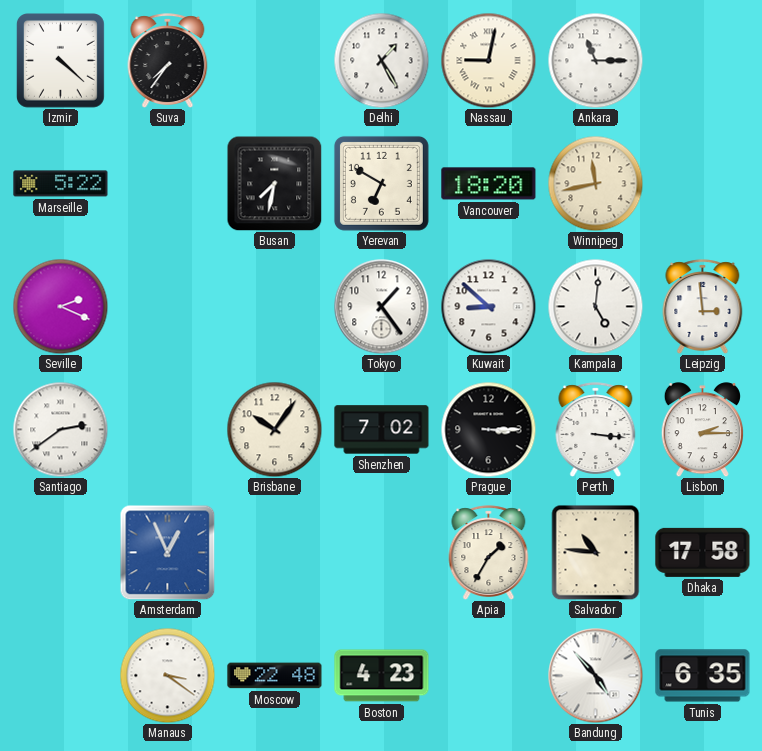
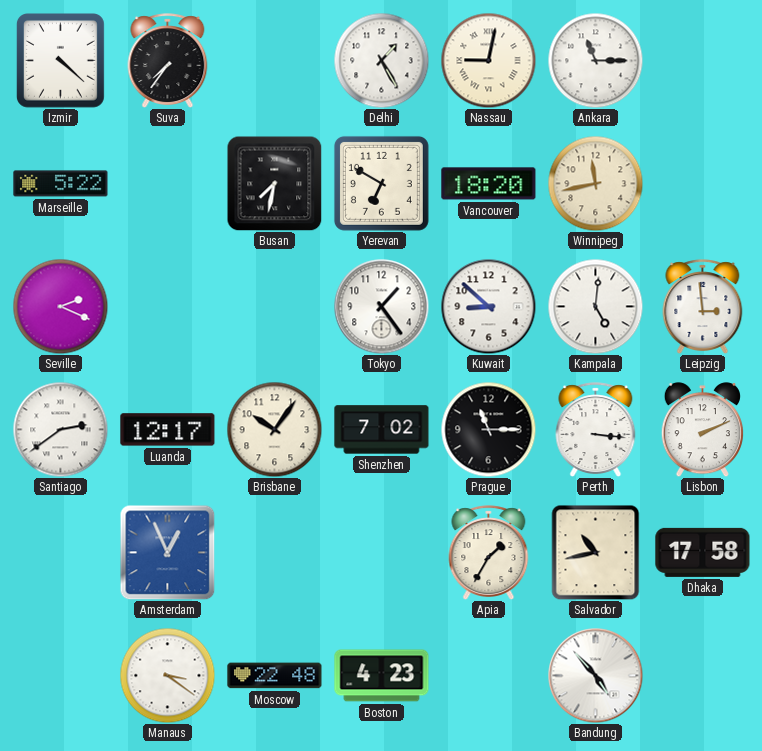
Luanda: none -> 12:17
Prague: 3:15 -> 11:15
Lisbon: 2:15 -> 2:11
Salvador: 10:46 -> 10:43
Tunis: 6:35 -> none
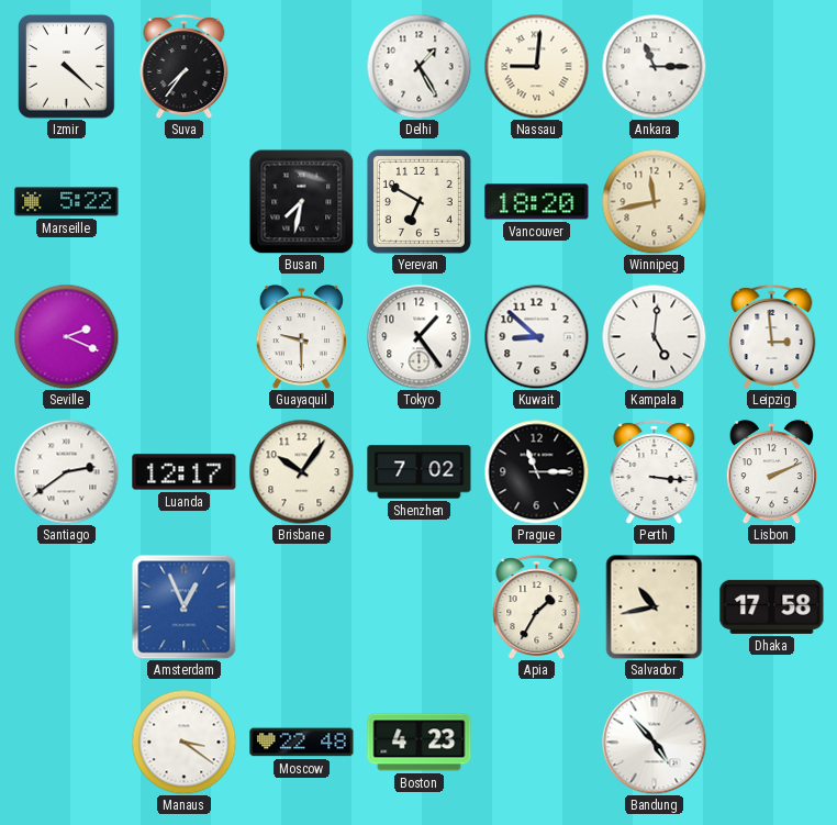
Nassau: 9:02 -> 9:01
Guayaquil: none -> 9:30
